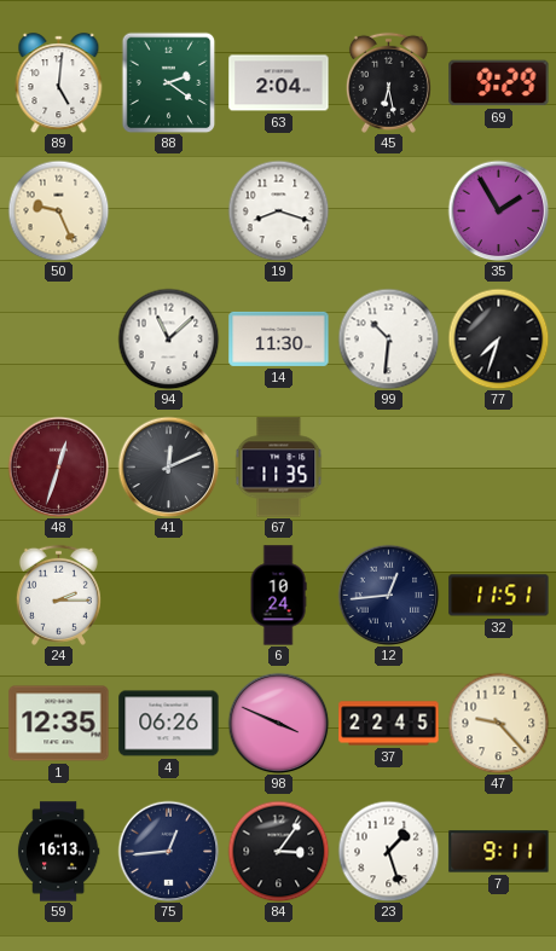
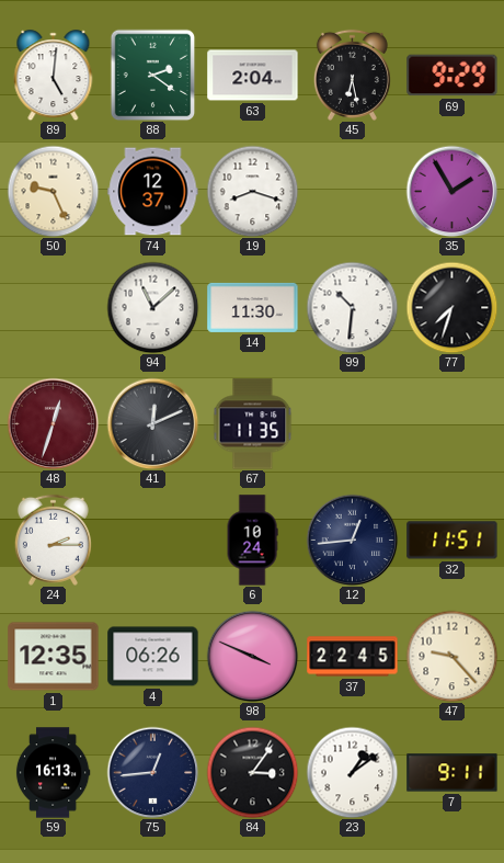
74: none -> 12:37
23: 1:27 -> 1:09
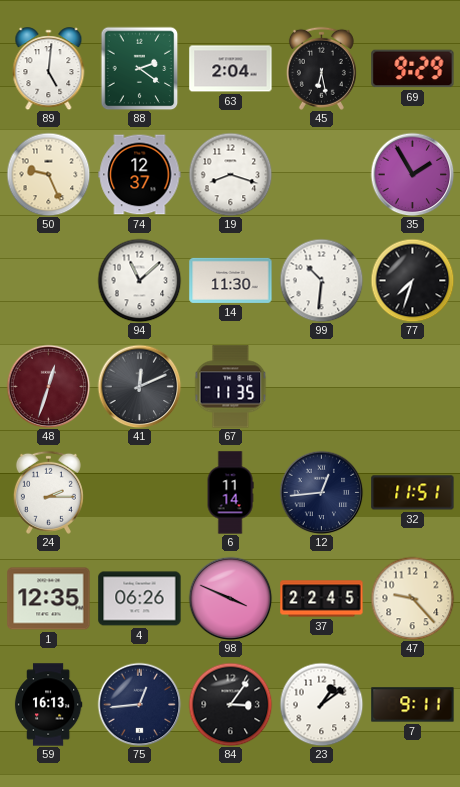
6: 10:24 -> 11:14
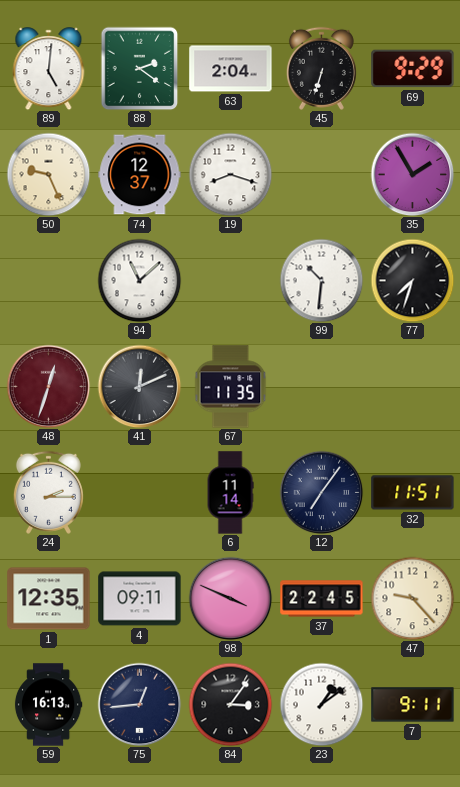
45: 6:28 -> 6:33
14: 11:30 -> none
12: 12:44 -> 7:06
4: 06:26 -> 09:11
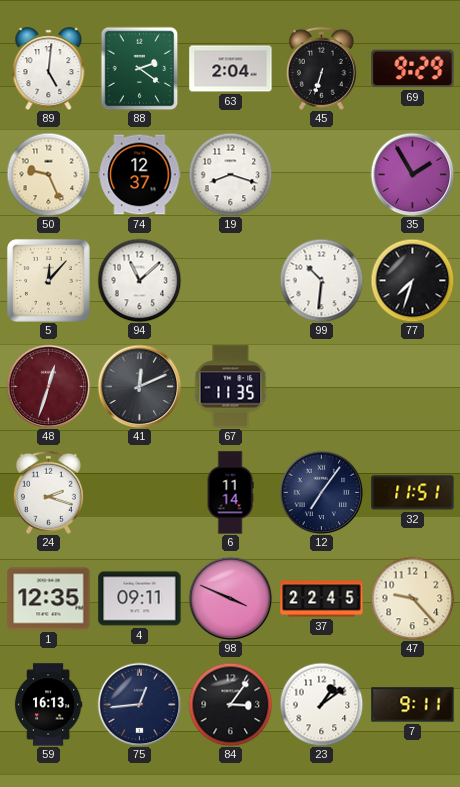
5: none -> 12:07
24: 2:15 -> 2:18
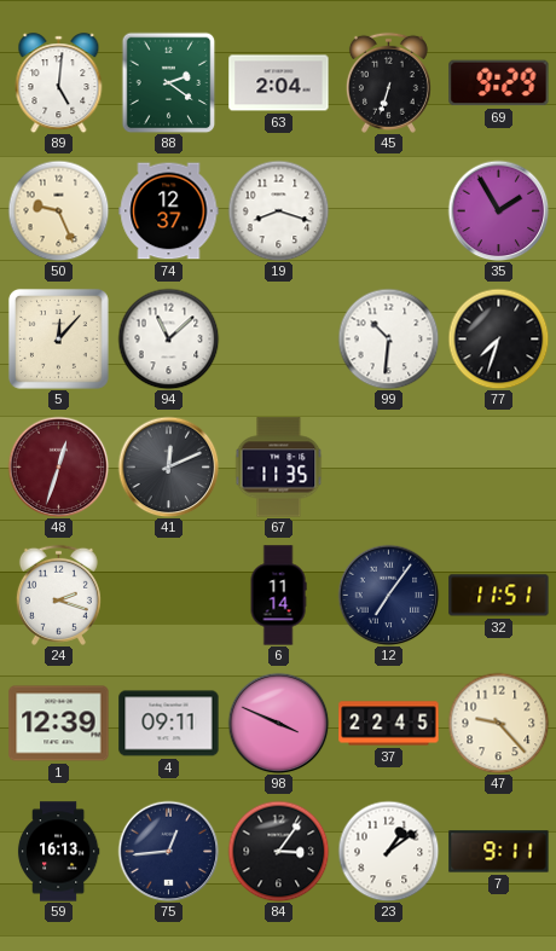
1: 12:35 -> 12:39
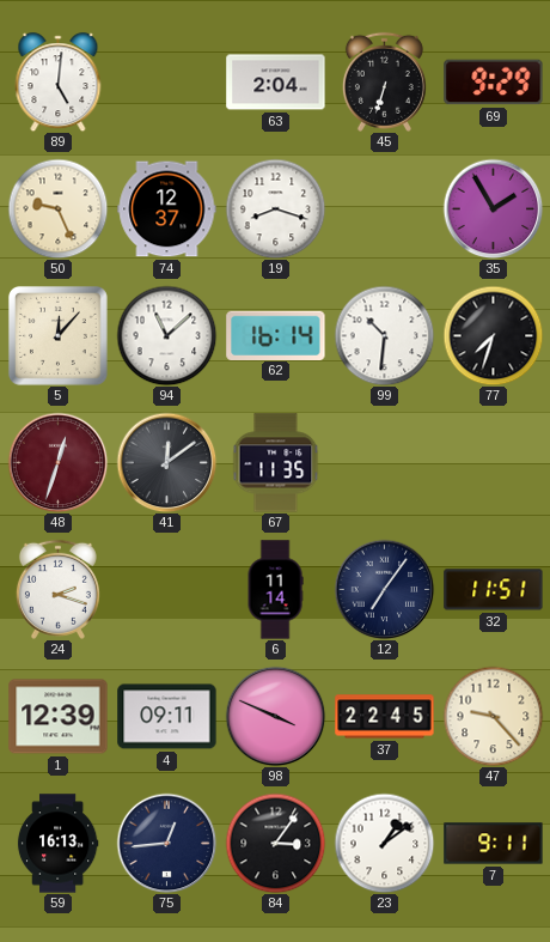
88: 2:21 -> none
62: none -> 16:14
41: 12:11 -> 12:09
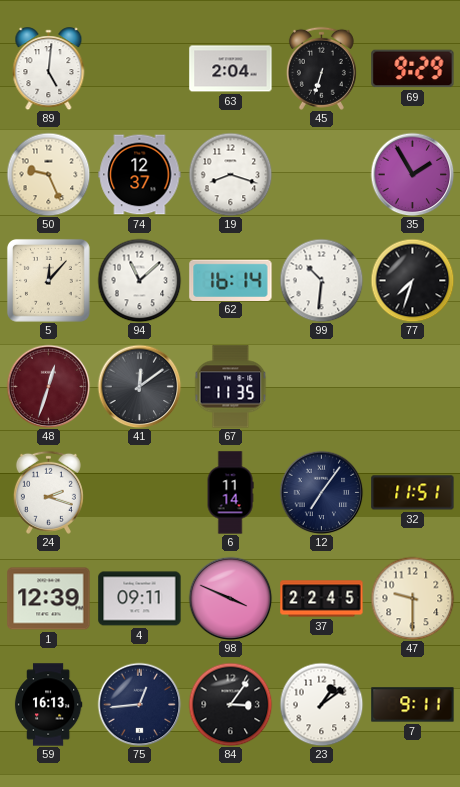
47: 9:23 -> 9:30
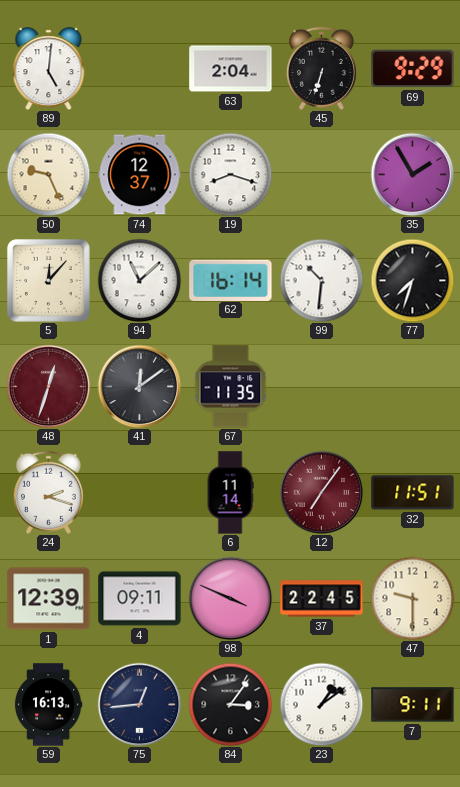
12 dial: navy -> burgundy
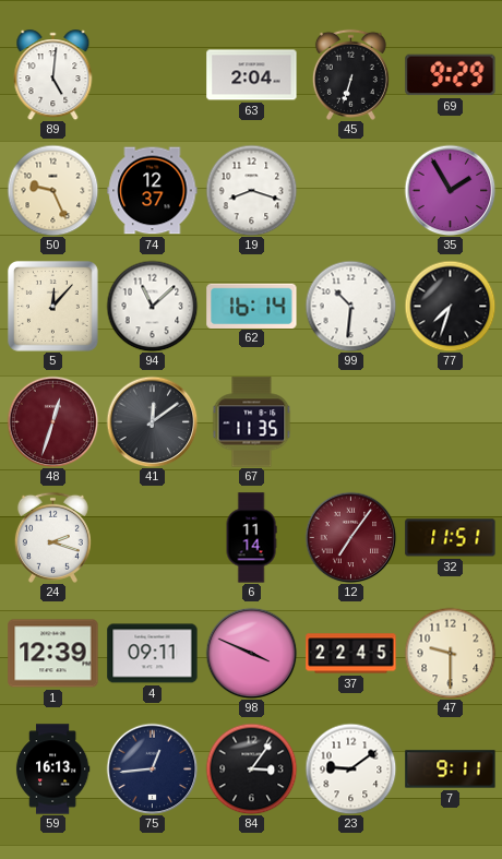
23: 1:09 -> 9:09
